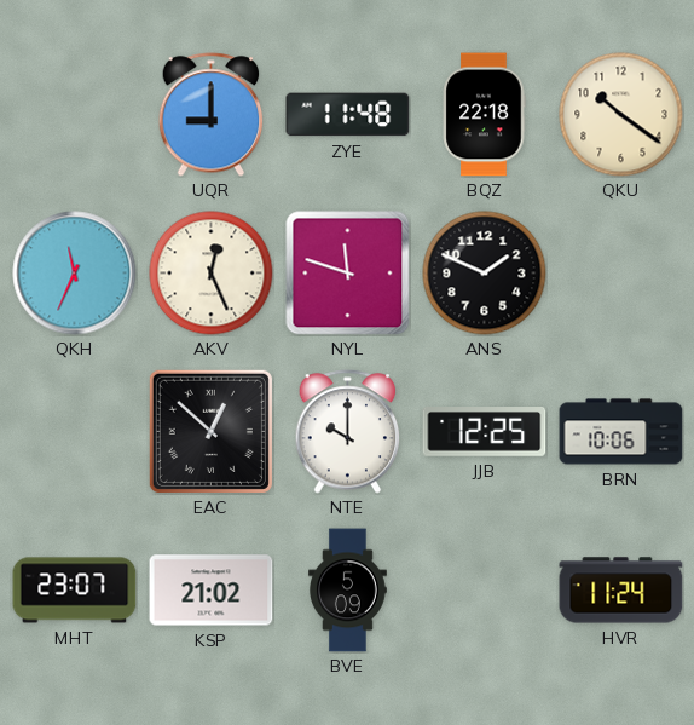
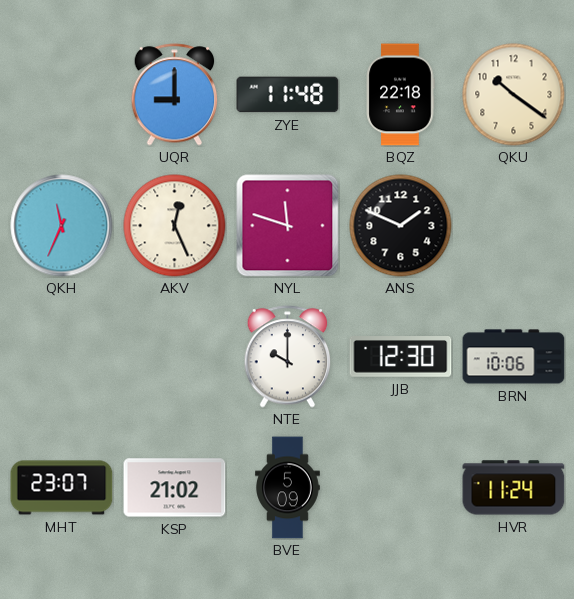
EAC: 12:52 -> none
JJB: 12:25 -> 12:30
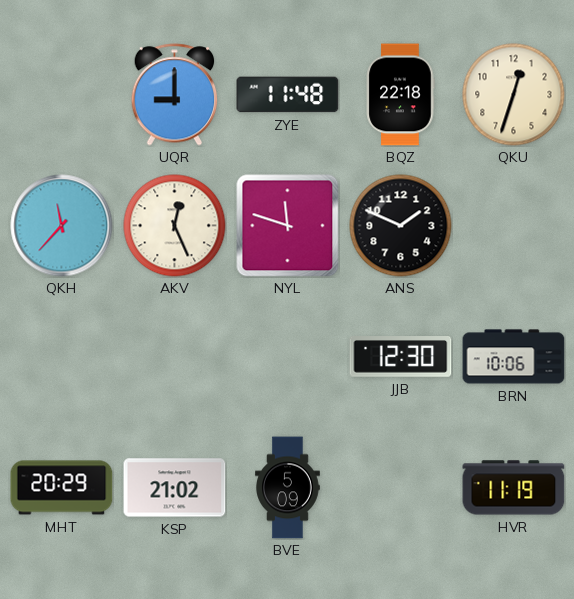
QKU: 10:21 -> 12:33
QKH: 11:34 -> 11:37
NTE: 10:00 -> none
MHT: 23:07 -> 20:29
HVR: 11:24 -> 11:19
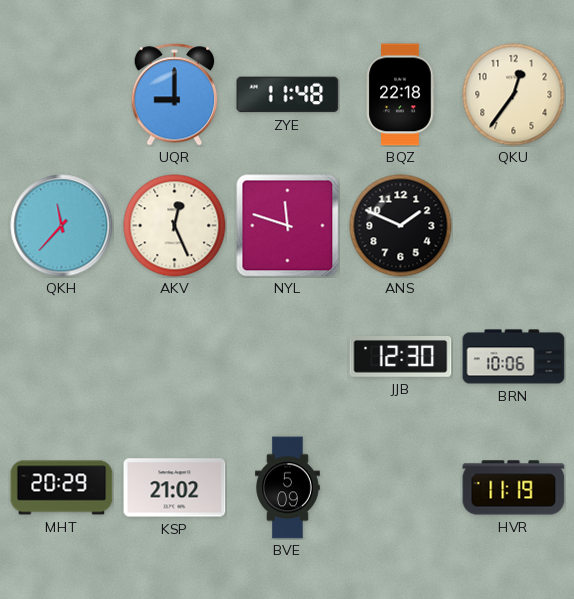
QKU: 12:33 -> 12:36
